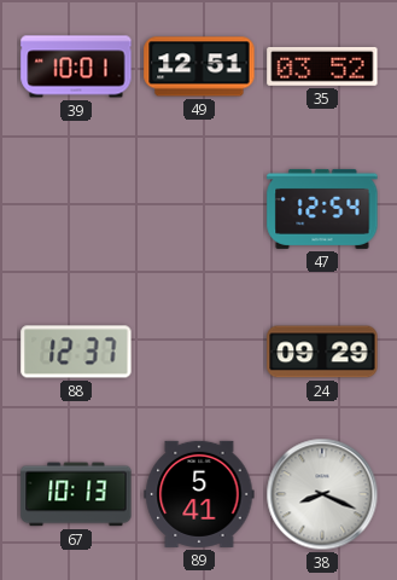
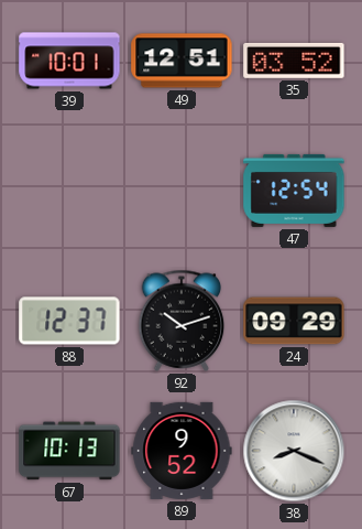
92: none -> 10:12
89: 5:41 -> 9:52
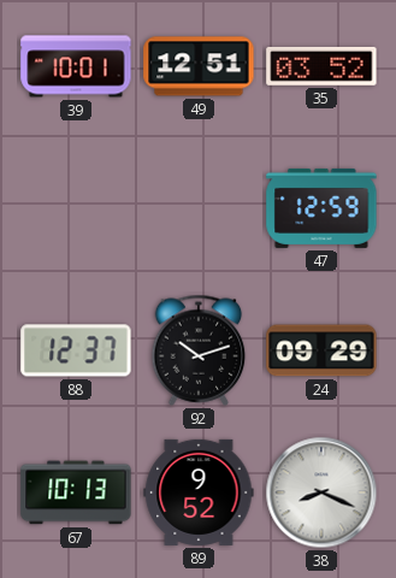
47: 12:54 -> 12:59
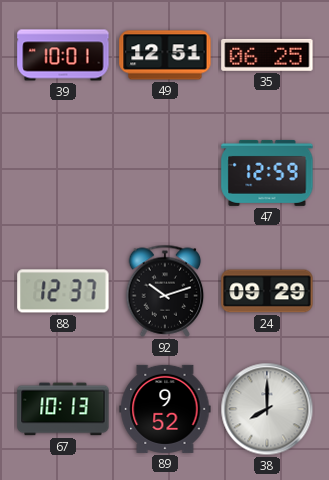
35: 03:52 -> 06:25
38: 8:19 -> 8:00
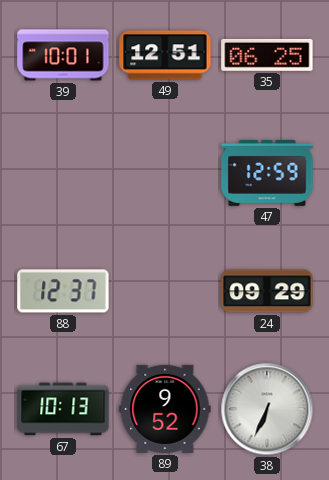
92: 10:12 -> none
38: 8:00 -> 6:34
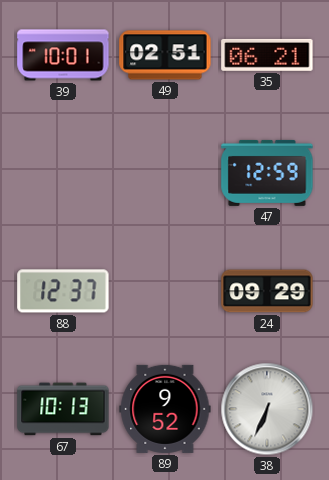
49: 12:51 -> 02:51
35: 06:25 -> 06:21
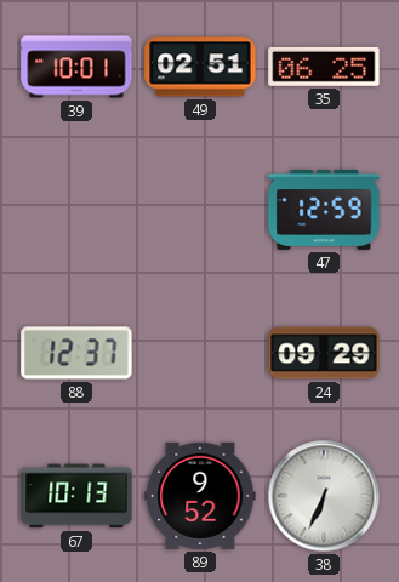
35: 06:21 -> 06:25
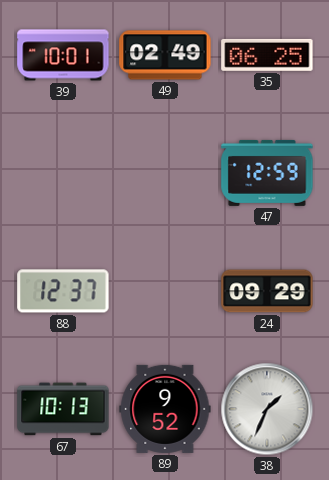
49: 02:51 -> 02:49
38: 6:34 -> 1:34
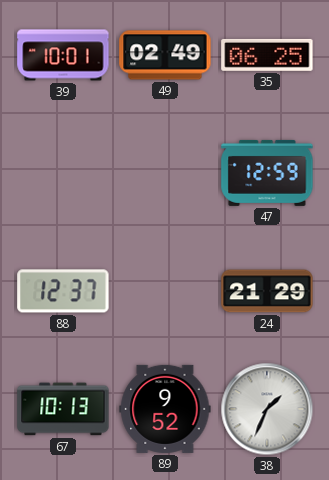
24: 09:29 -> 21:29
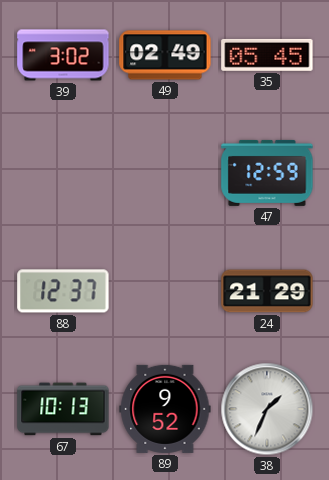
39: 10:01 -> 3:02
35: 06:25 -> 05:45
